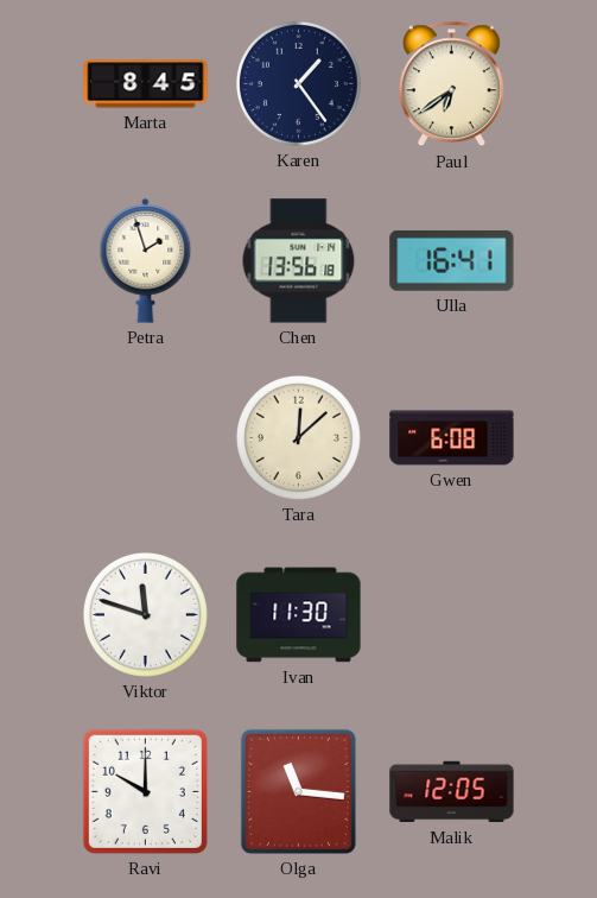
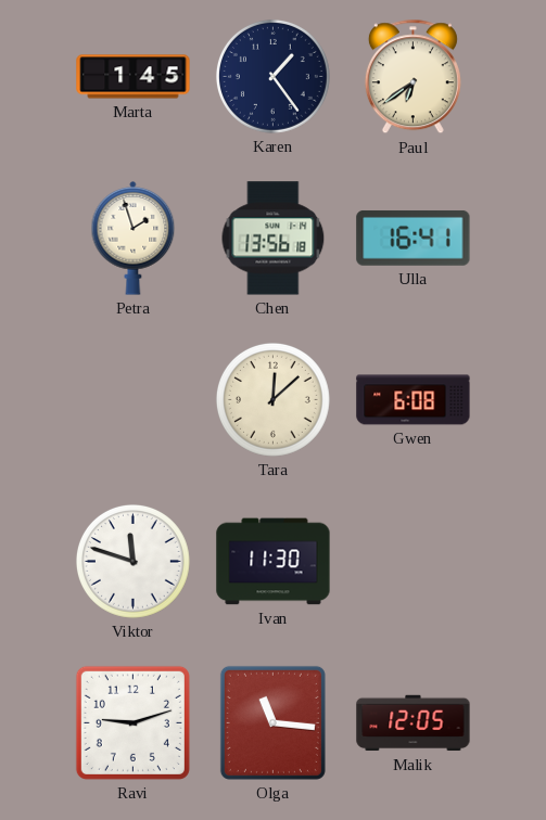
Marta: 8:45 -> 1:45
Ravi: 10:00 -> 9:12
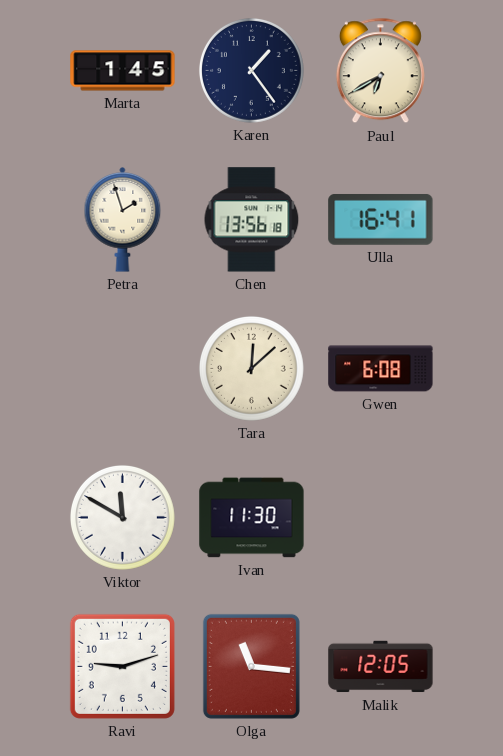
Paul: 6:39 -> 6:40
Viktor: 11:48 -> 11:50
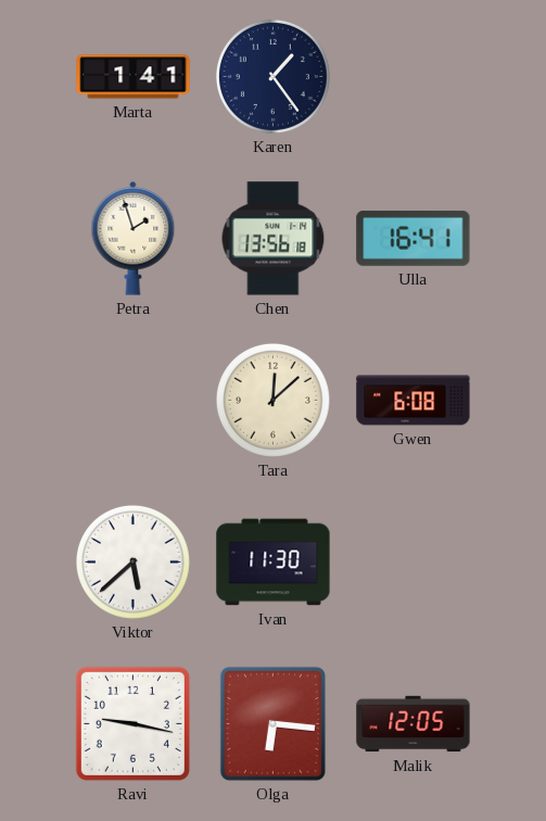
Marta: 1:45 -> 1:41
Paul: 6:40 -> none
Viktor: 11:50 -> 5:38
Ravi: 9:12 -> 9:17
Olga: 11:16 -> 6:16
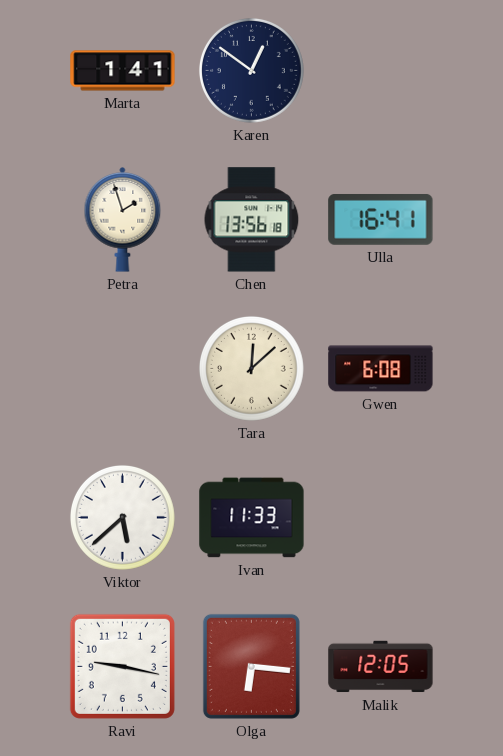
Karen: 1:24 -> 12:51
Ivan: 11:30 -> 11:33
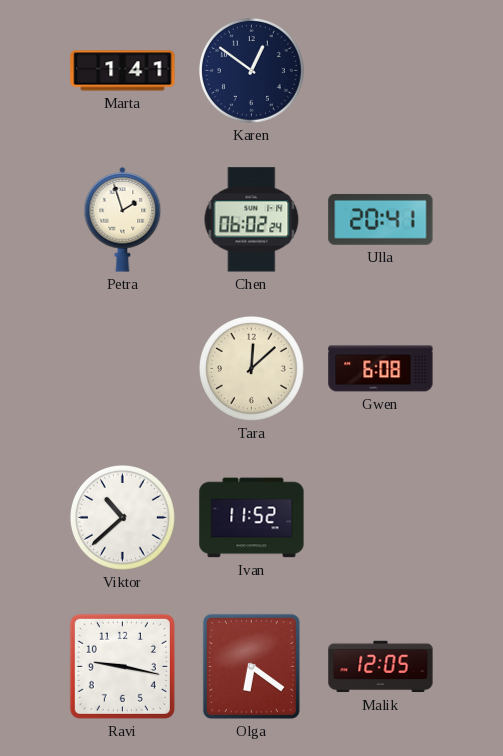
Chen: 13:56 -> 06:02
Ulla: 16:41 -> 20:41
Viktor: 5:38 -> 10:38
Ivan: 11:33 -> 11:52
Olga: 6:16 -> 6:21
